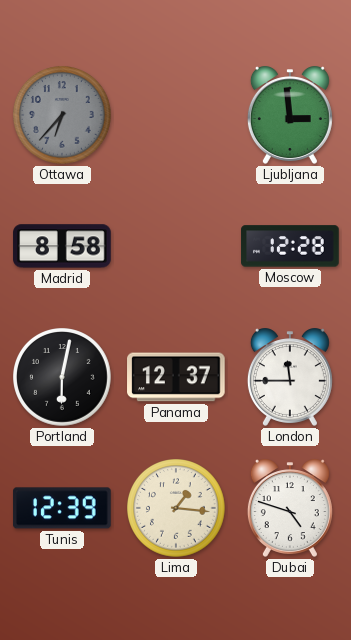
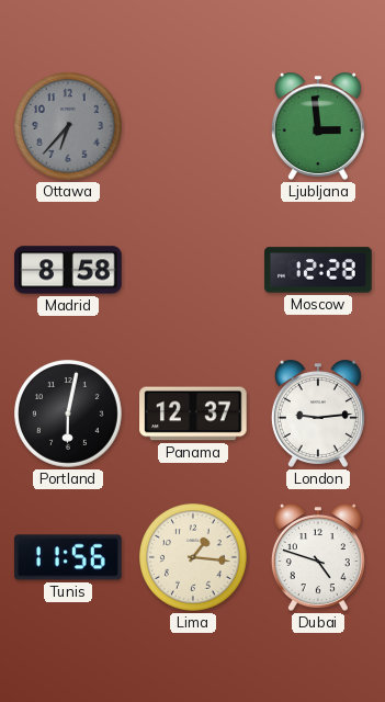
London: 11:45 -> 9:14
Tunis: 12:39 -> 11:56
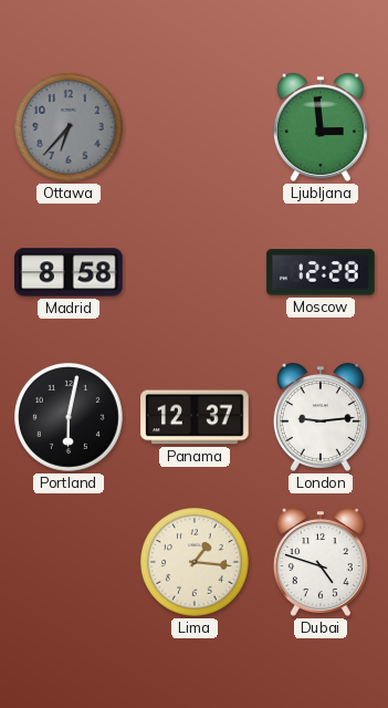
Tunis: 11:56 -> none
